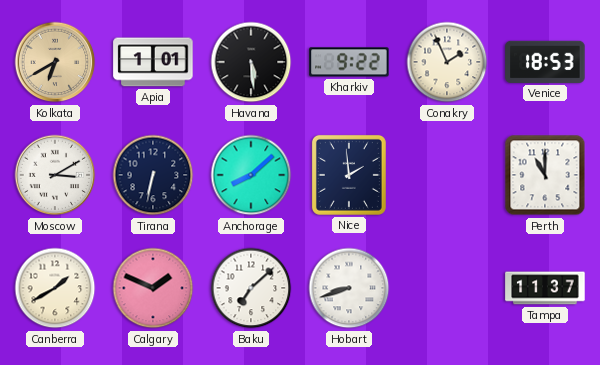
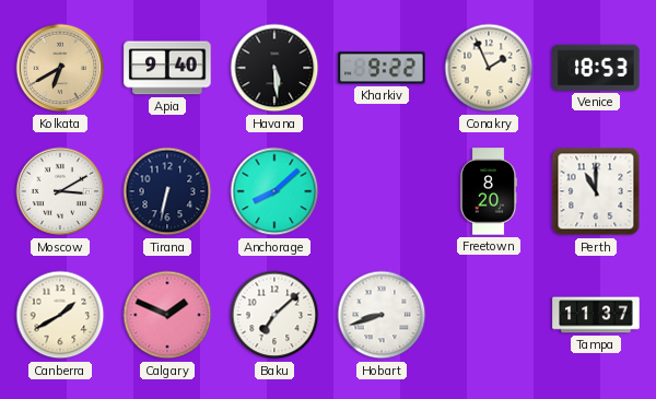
Apia: 1:01 -> 9:40
Nice: 1:59 -> none
Freetown: none -> 8:20
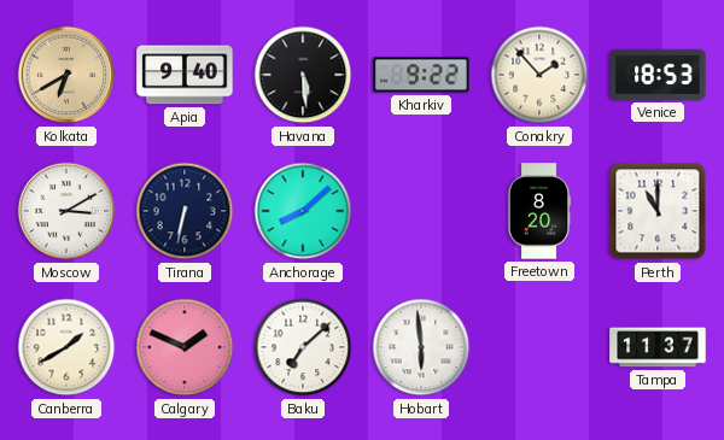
Conakry: 1:56 -> 1:53
Hobart: 8:42 -> 5:59
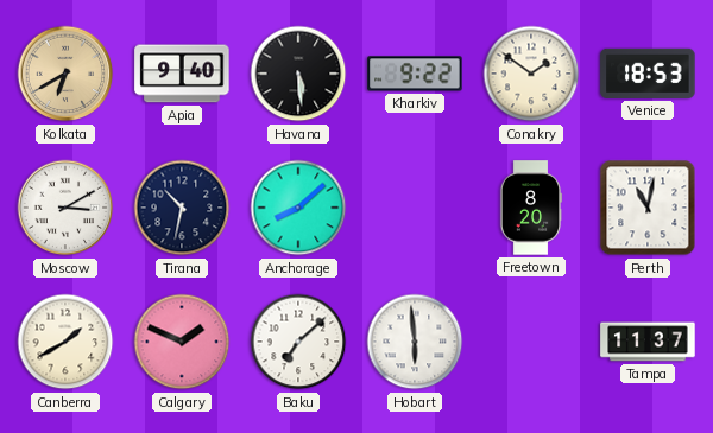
Conakry: 1:53 -> 1:51
Tirana: 6:32 -> 10:32
Perth: 11:00 -> 11:02
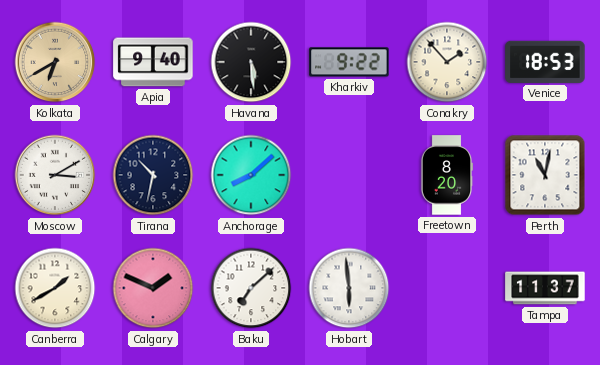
Conakry: 1:51 -> 1:53
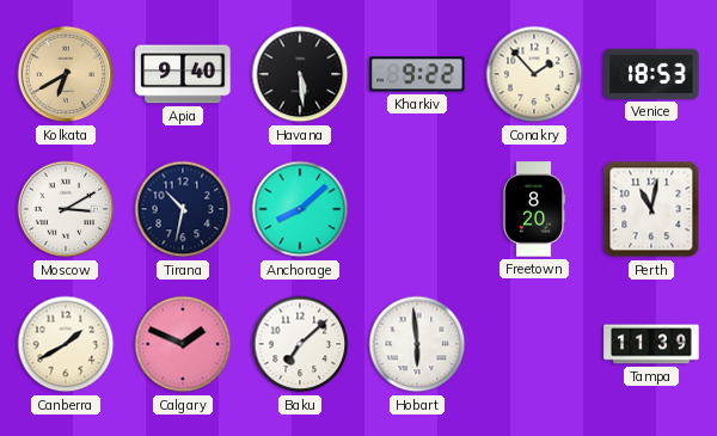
Tampa: 11:37 -> 11:39
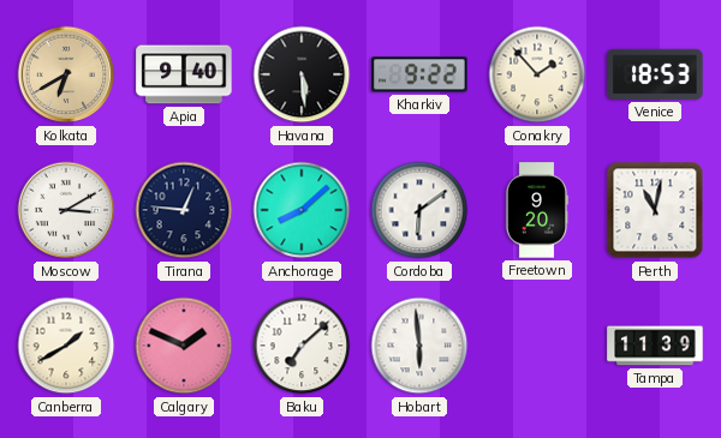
Tirana: 10:32 -> 12:46
Cordoba: none -> 6:09
Freetown: 8:20 -> 9:20
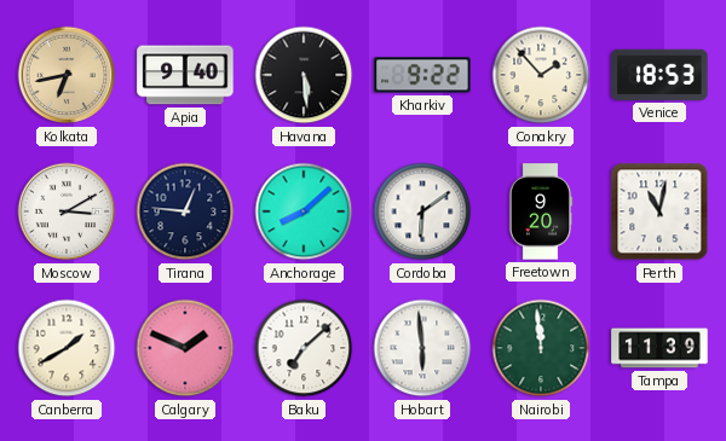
Kolkata: 6:40 -> 6:43
Nairobi: none -> 11:59
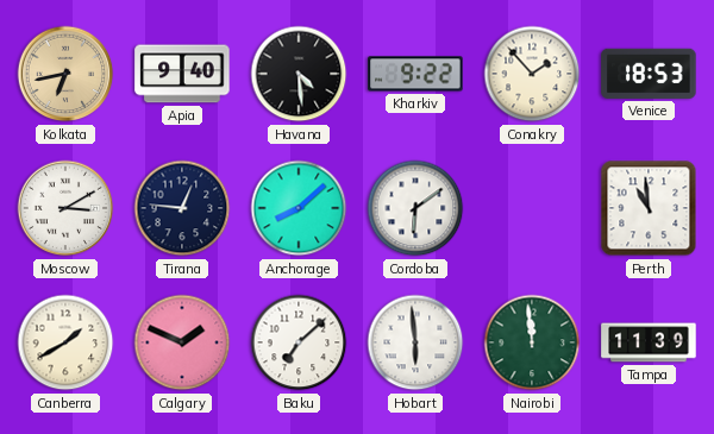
Havana: 5:29 -> 4:29
Freetown: 9:20 -> none
Perth: 11:02 -> 10:59
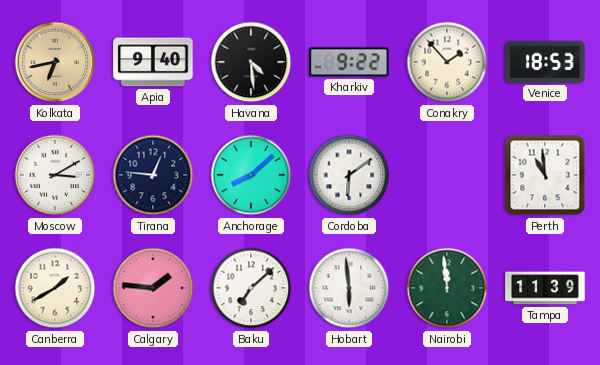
Calgary: 1:49 -> 1:46
